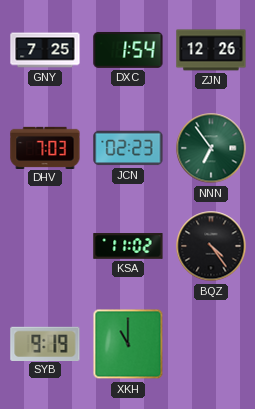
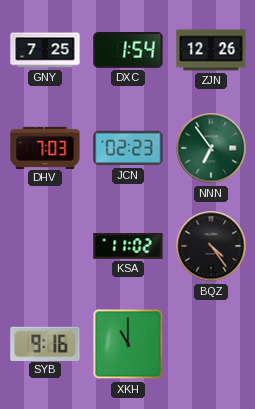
SYB: 9:19 -> 9:16
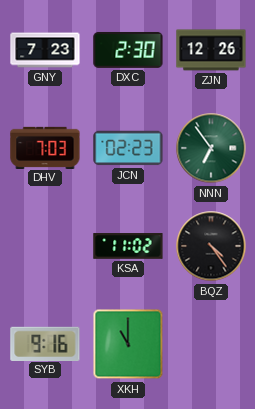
GNY: 7:25 -> 7:23
DXC: 1:54 -> 2:30
